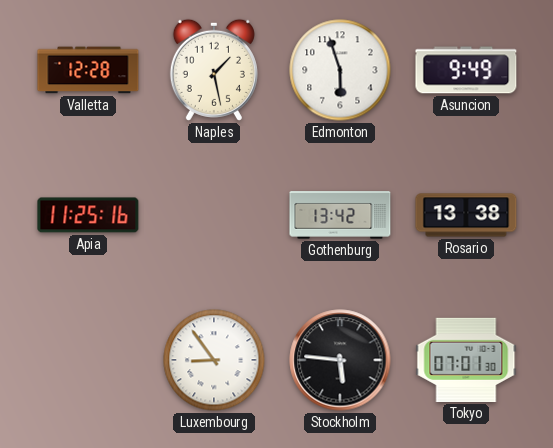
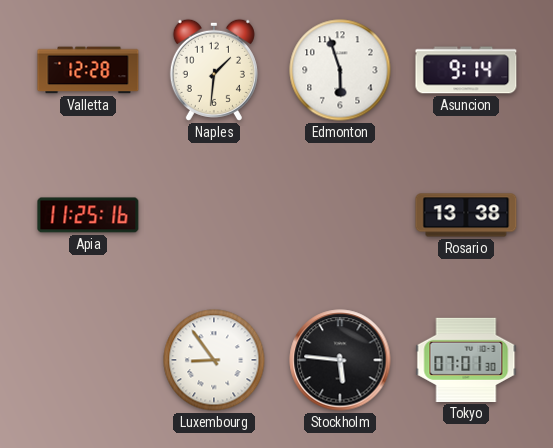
Naples: 1:28 -> 1:31
Asuncion: 9:49 -> 9:14
Gothenburg: 13:42 -> none
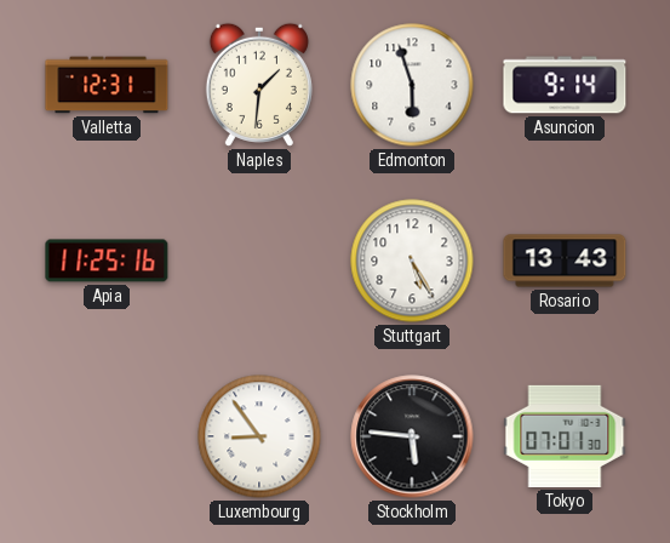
Valletta: 12:28 -> 12:31
Stuttgart: none -> 5:25
Rosario: 13:38 -> 13:43
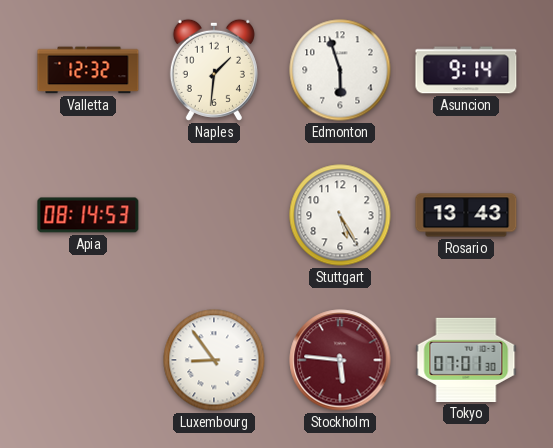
Valletta: 12:31 -> 12:32
Apia: 11:25 -> 08:14
Stockholm dial: black -> burgundy
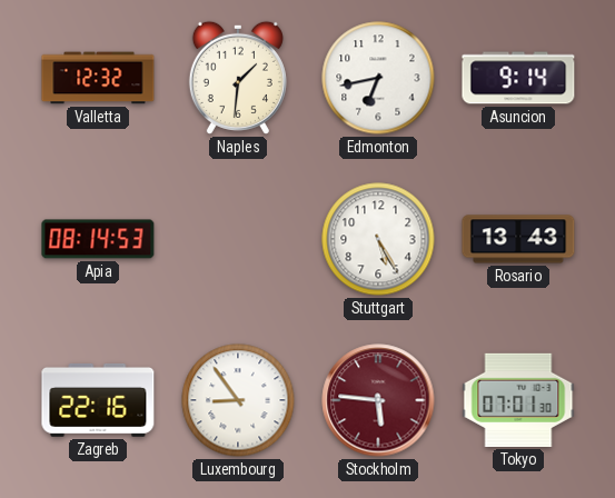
Edmonton: 5:57 -> 6:43
Zagreb: none -> 22:16
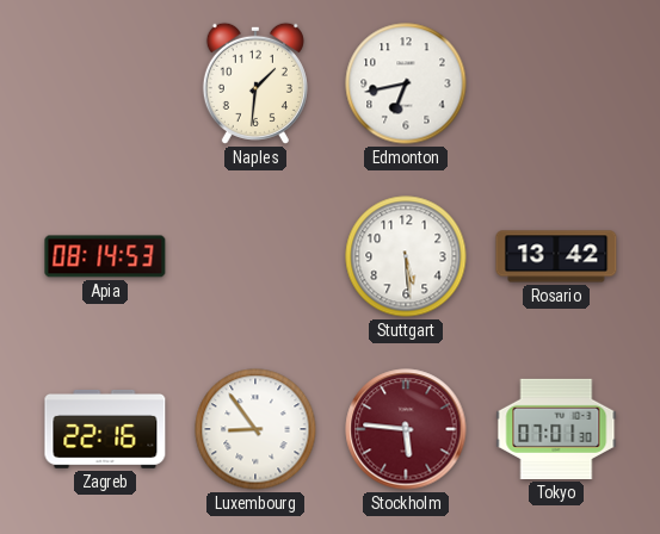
Valletta: 12:32 -> none
Asuncion: 9:14 -> none
Stuttgart: 5:25 -> 5:29
Rosario: 13:43 -> 13:42
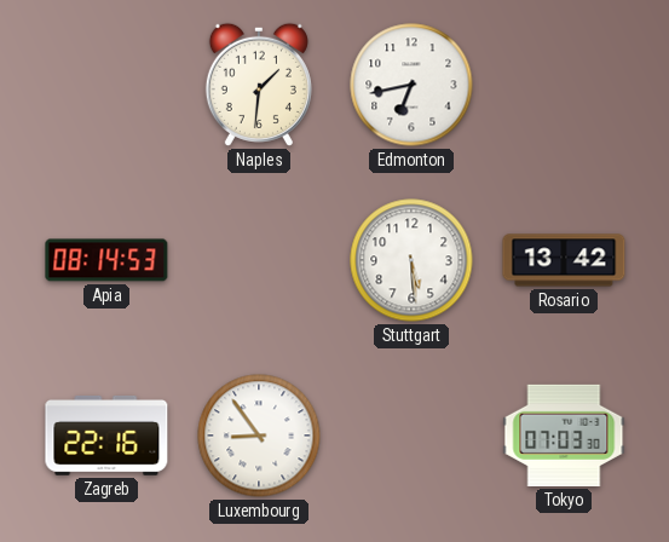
Stockholm: 5:46 -> none
Tokyo: 07:01 -> 07:03
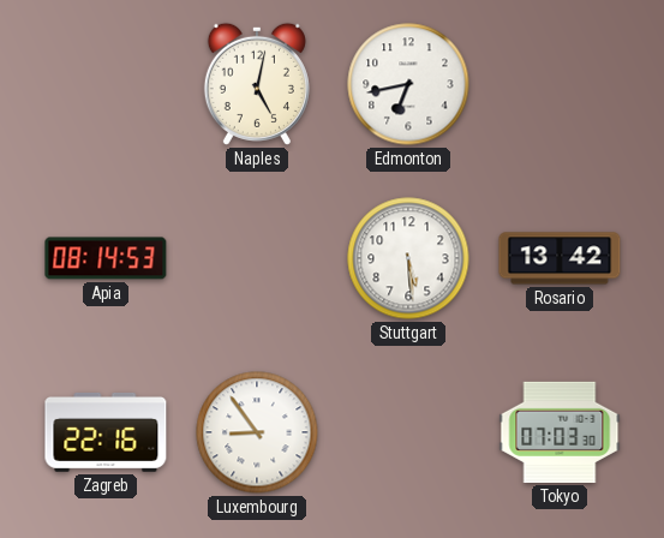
Naples: 1:31 -> 5:02
